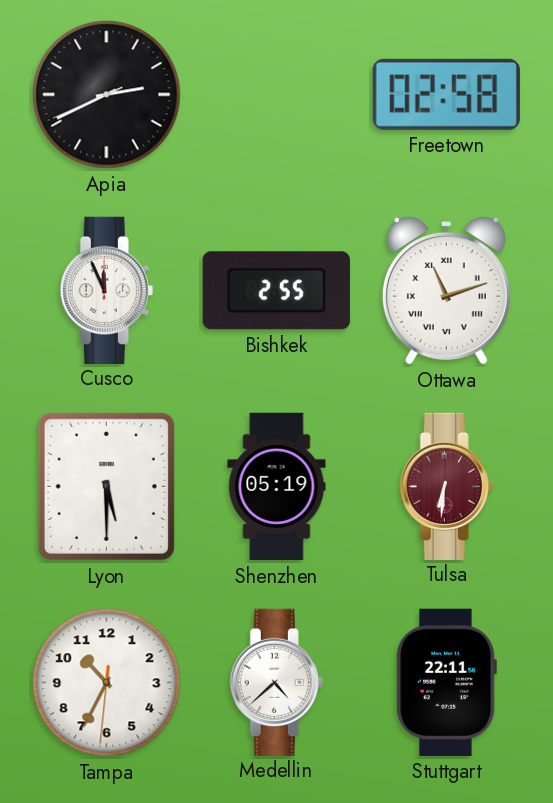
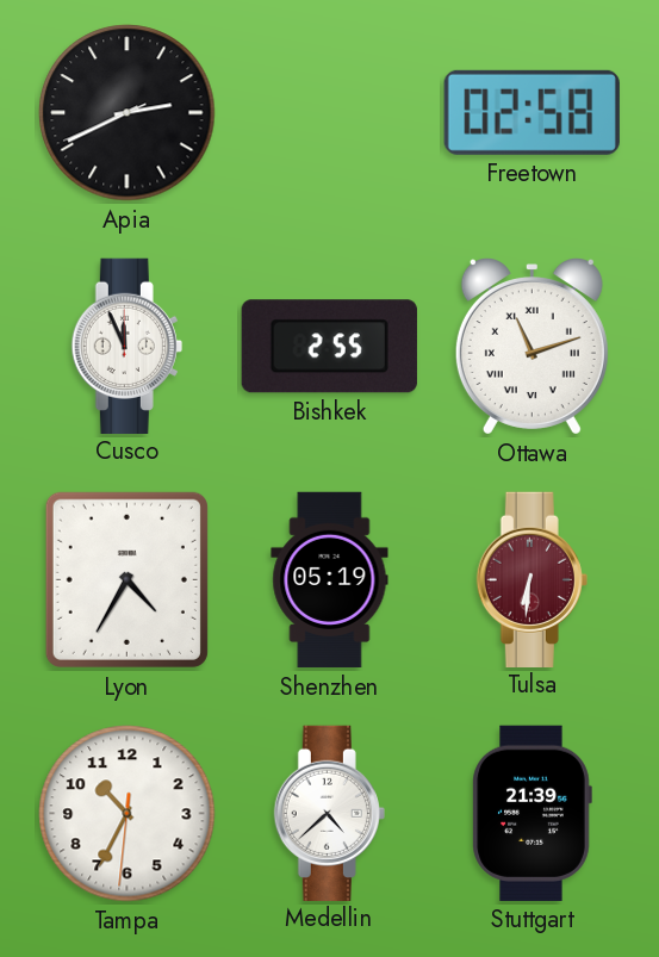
Lyon: 5:30 -> 4:35
Stuttgart: 22:11 -> 21:39
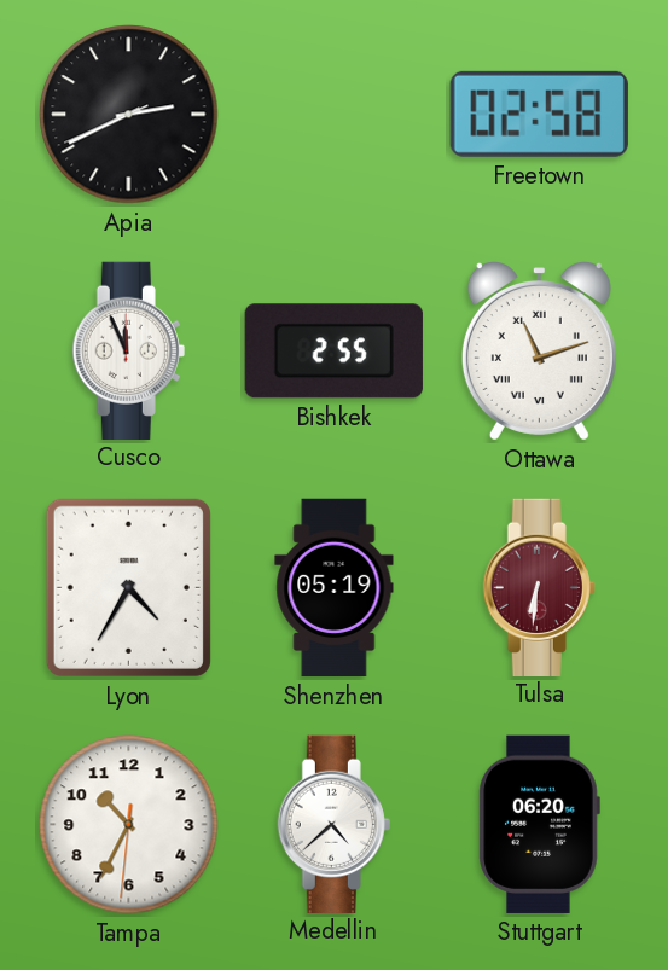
Stuttgart: 21:39 -> 06:20
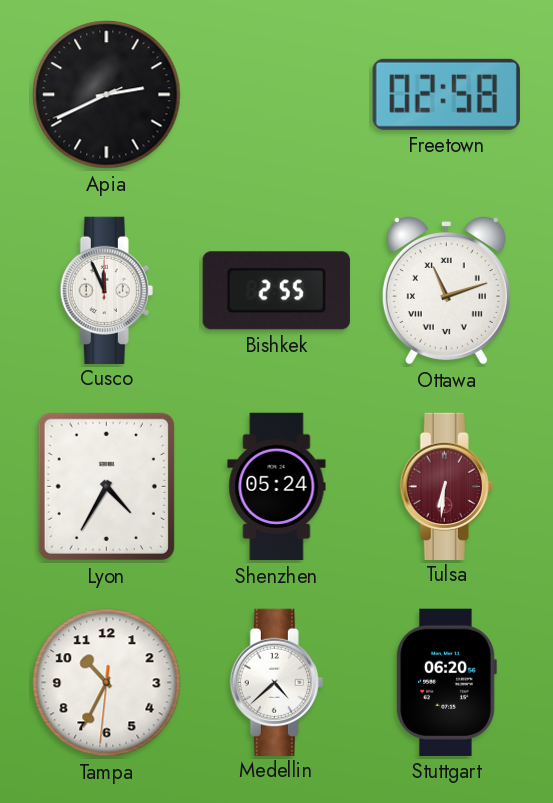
Shenzhen: 05:19 -> 05:24
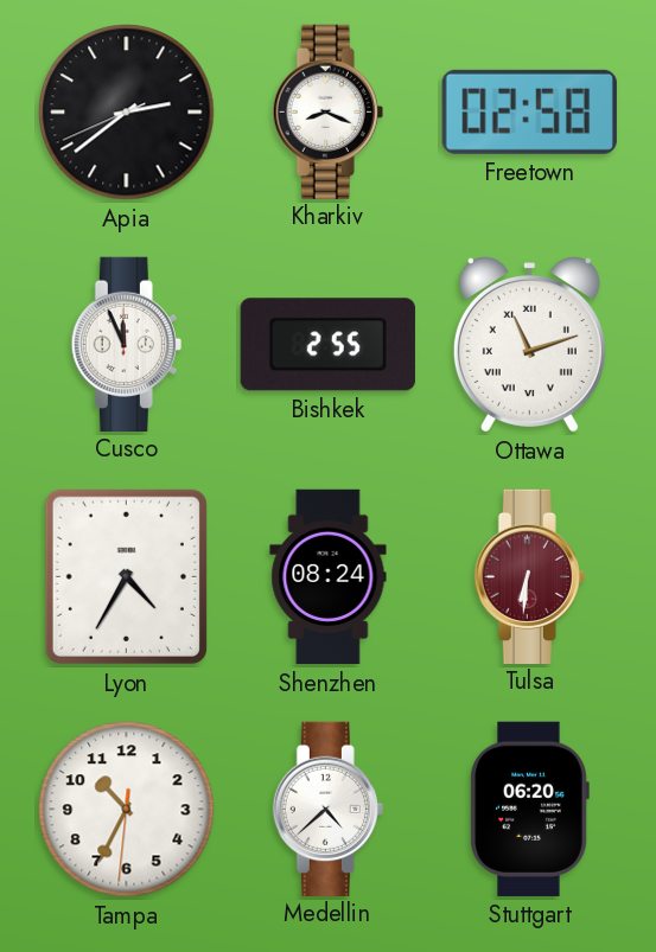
Apia: 2:40 -> 2:38
Kharkiv: none -> 8:19
Shenzhen: 05:24 -> 08:24
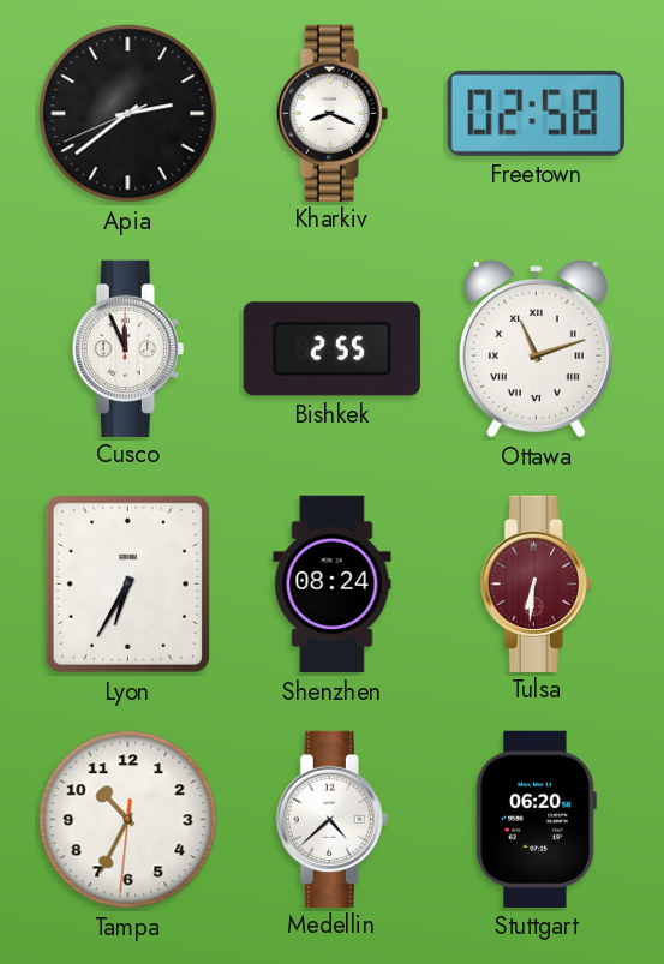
Lyon: 4:35 -> 6:35
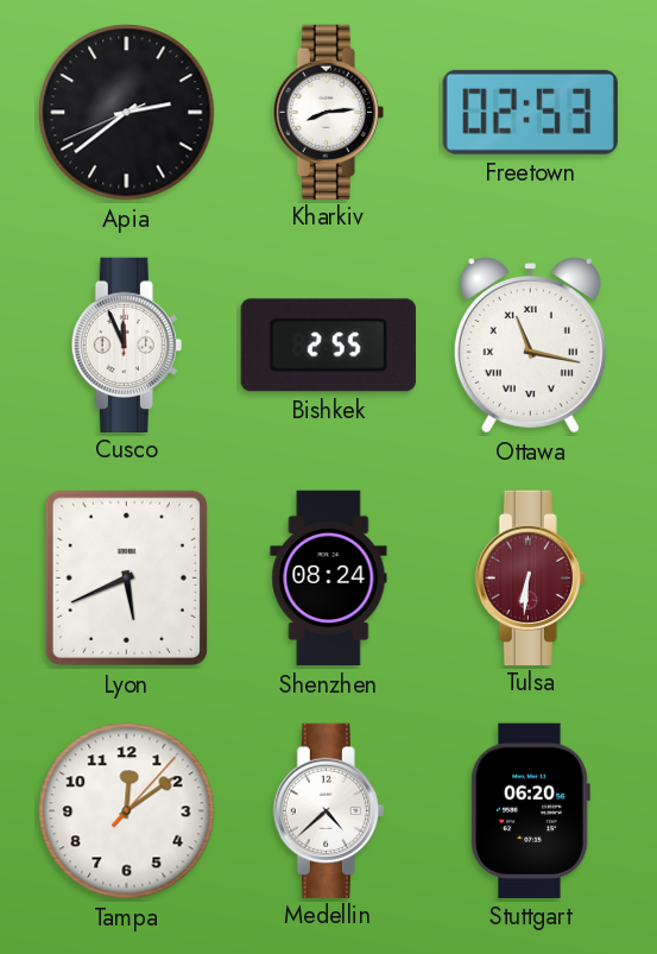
Kharkiv: 8:19 -> 8:14
Freetown: 02:58 -> 02:53
Ottawa: 11:12 -> 11:17
Lyon: 6:35 -> 5:41
Tampa: 10:34 -> 12:09
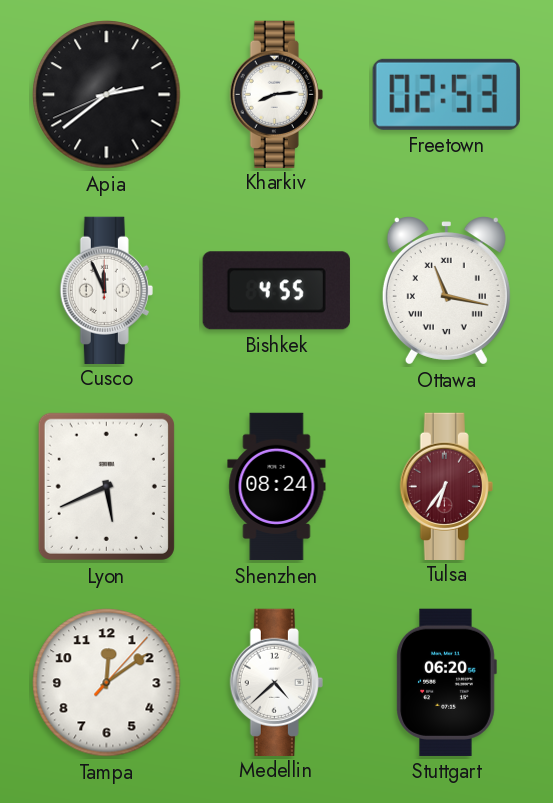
Bishkek: 2:55 -> 4:55
Tulsa: 6:31 -> 6:36
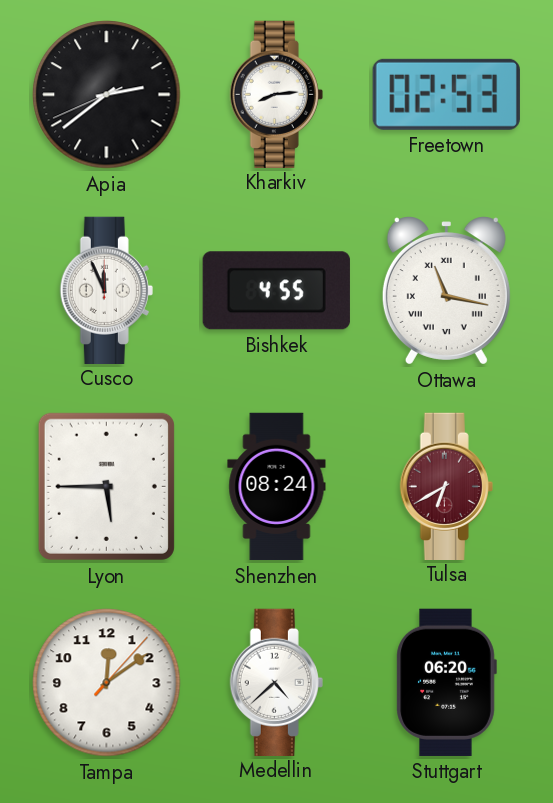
Lyon: 5:41 -> 5:45
Tulsa: 6:36 -> 6:40
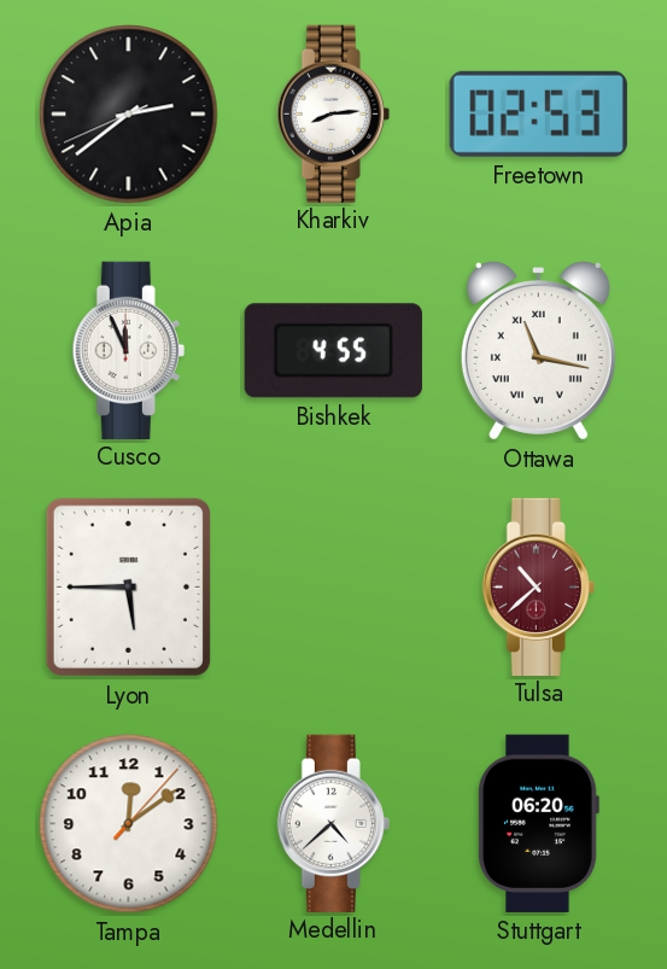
Shenzhen: 08:24 -> none
Tulsa: 6:40 -> 10:38
